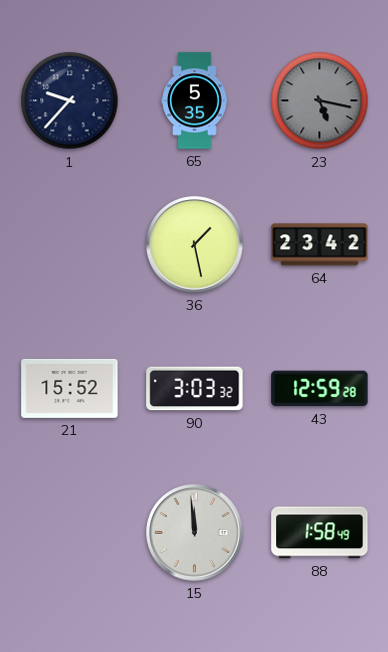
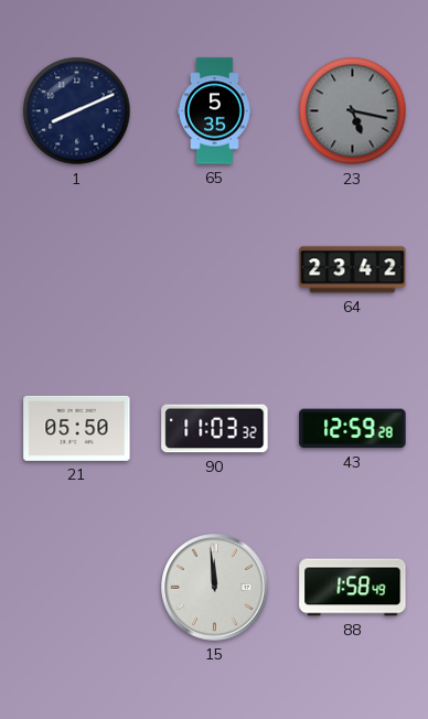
1: 9:37 -> 8:11
36: 1:28 -> none
21: 15:52 -> 05:50
90: 3:03 -> 11:03
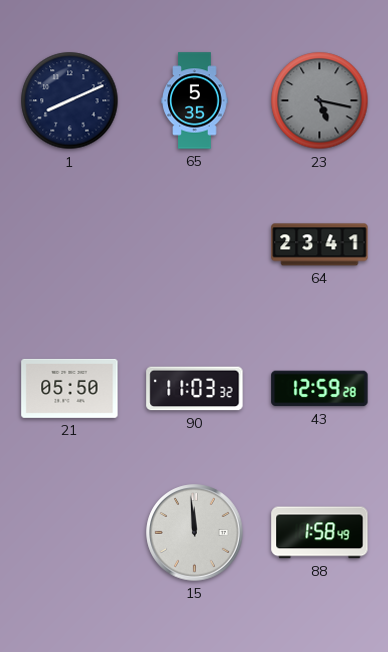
64: 23:42 -> 23:41
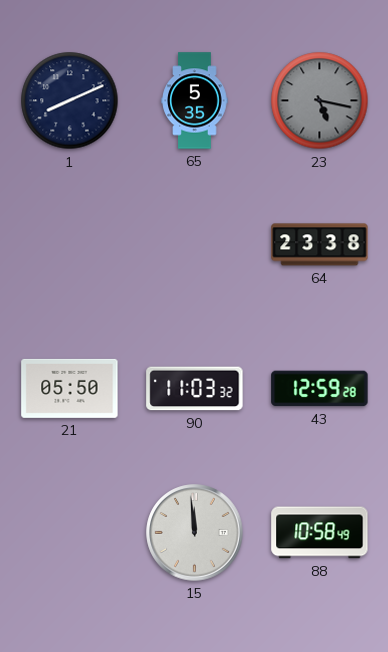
64: 23:41 -> 23:38
88: 1:58 -> 10:58
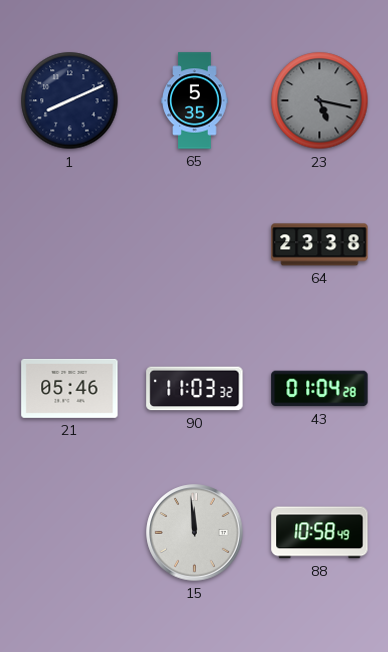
21: 05:50 -> 05:46
43: 12:59 -> 01:04
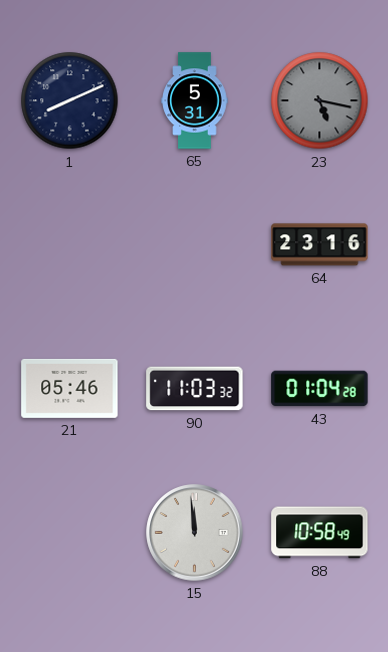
65: 5:35 -> 5:31
64: 23:38 -> 23:16
